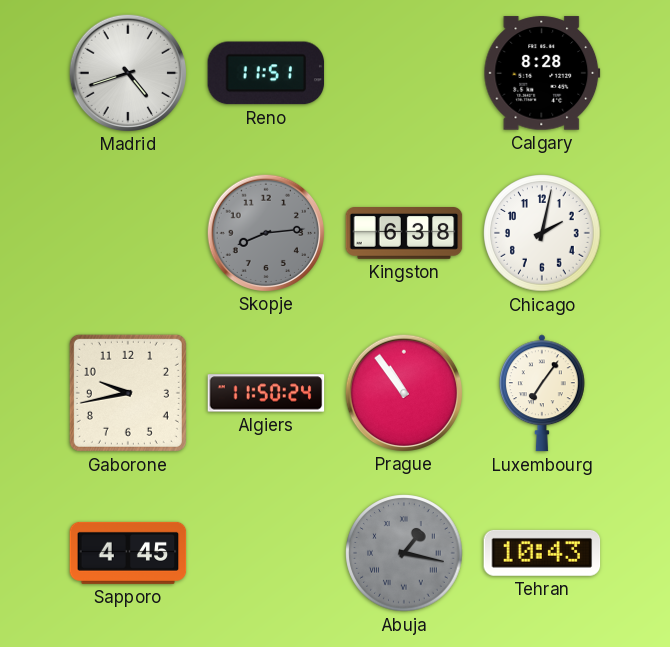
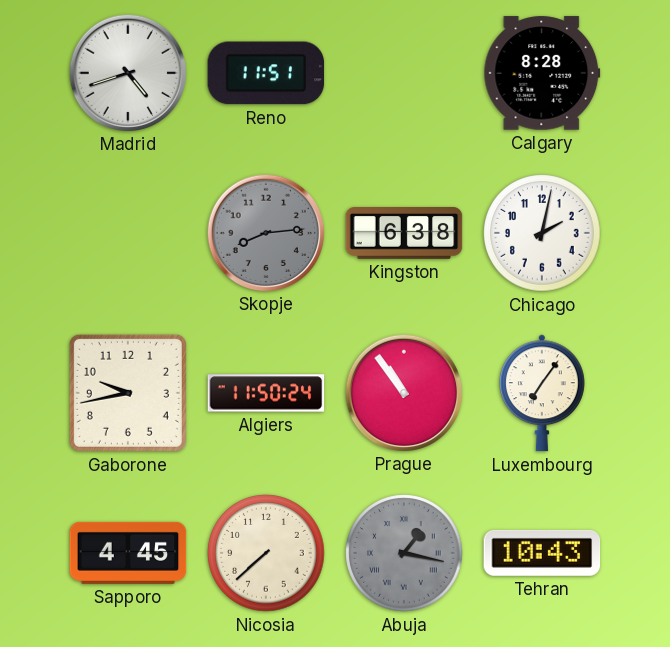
Nicosia: none -> 7:38
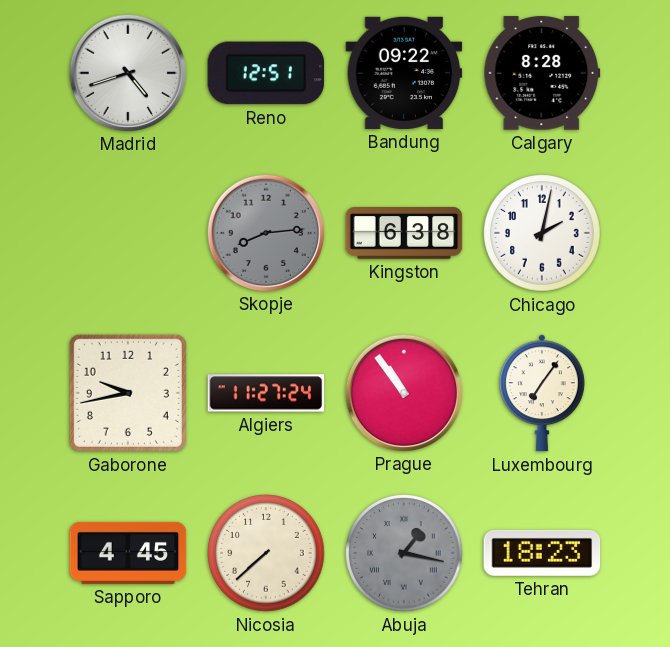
Reno: 11:51 -> 12:51
Bandung: none -> 09:22
Algiers: 11:50 -> 11:27
Tehran: 10:43 -> 18:23
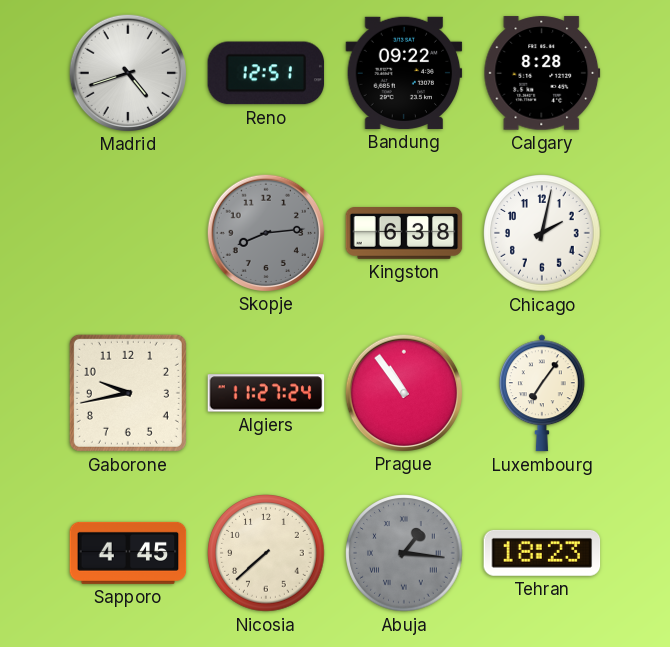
Abuja: 1:17 -> 1:16
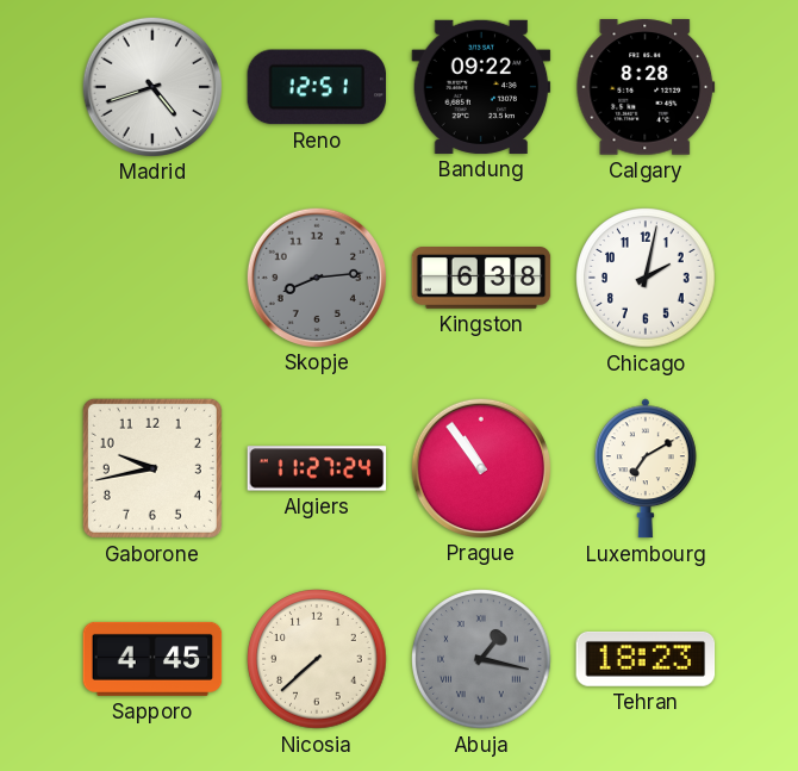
Luxembourg: 7:06 -> 7:10
Abuja: 1:16 -> 1:17
